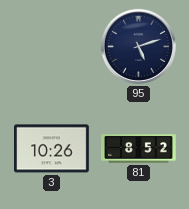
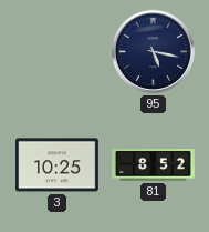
95: 5:12 -> 5:17
3: 10:26 -> 10:25
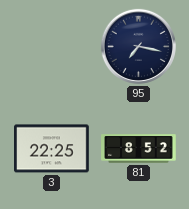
95: 5:17 -> 7:17
3: 10:25 -> 22:25
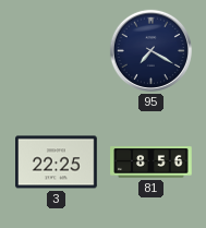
95: 7:17 -> 7:20
81: 8:52 -> 8:56
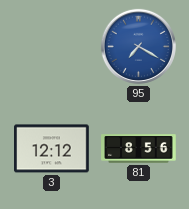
95 dial: navy -> blue
3: 22:25 -> 12:12
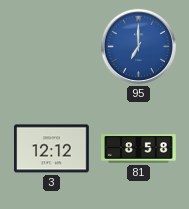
95: 7:20 -> 7:00
81: 8:56 -> 8:58
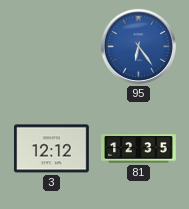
95: 7:00 -> 6:24
81: 8:58 -> 12:35
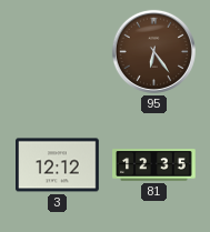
95 dial: blue -> brown
